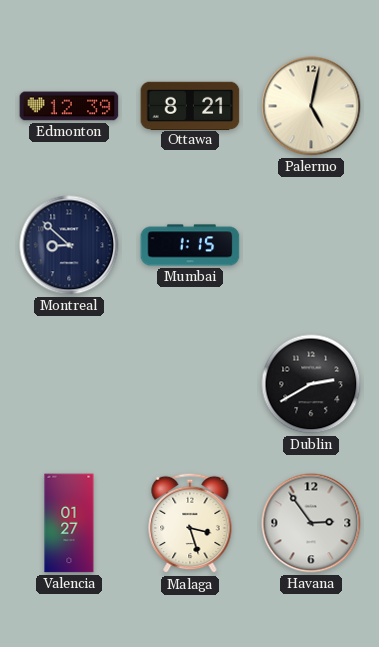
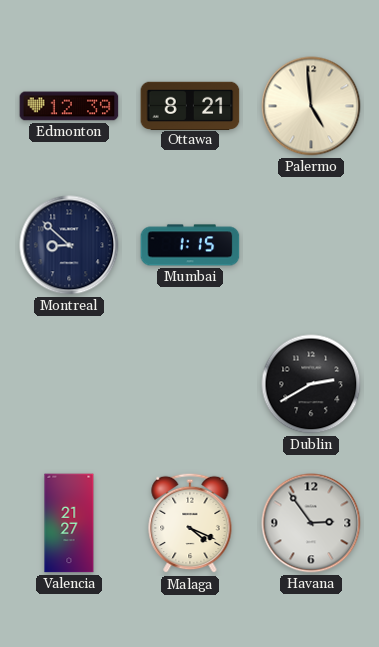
Palermo: 5:02 -> 4:59
Valencia: 01:27 -> 21:27
Malaga: 3:27 -> 4:19
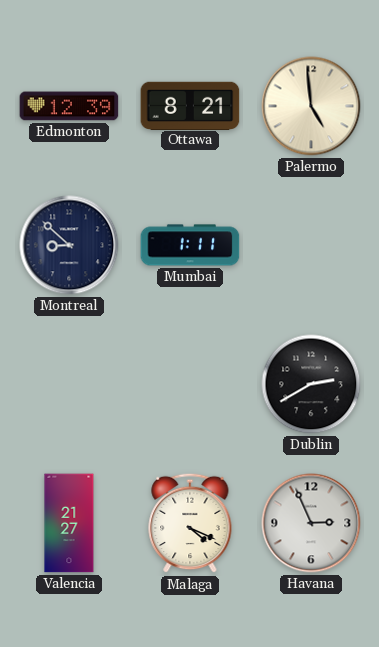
Mumbai: 1:15 -> 1:11
Havana: 2:54 -> 2:56
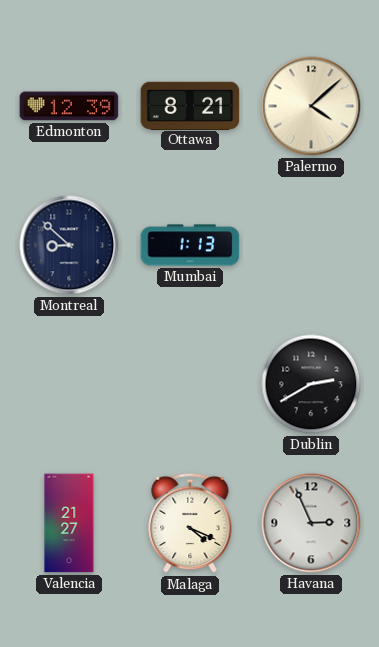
Palermo: 4:59 -> 4:08
Mumbai: 1:11 -> 1:13
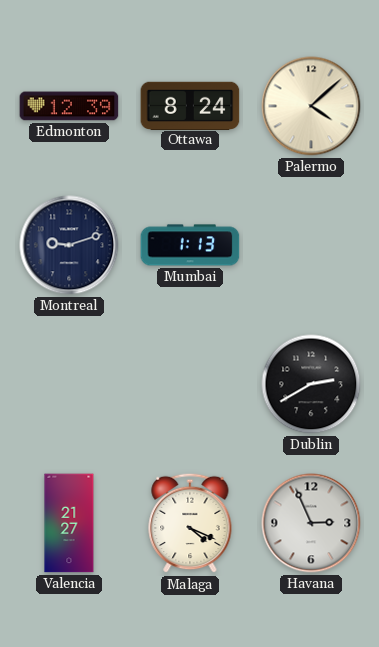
Ottawa: 8:21 -> 8:24
Montreal: 8:52 -> 9:12
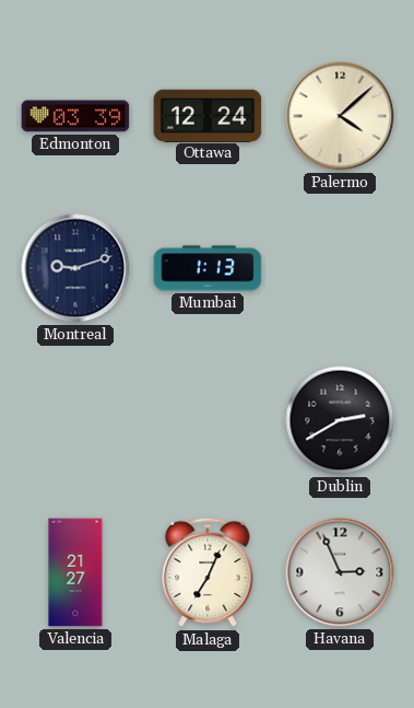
Edmonton: 12:39 -> 03:39
Ottawa: 8:24 -> 12:24
Malaga: 4:19 -> 7:04
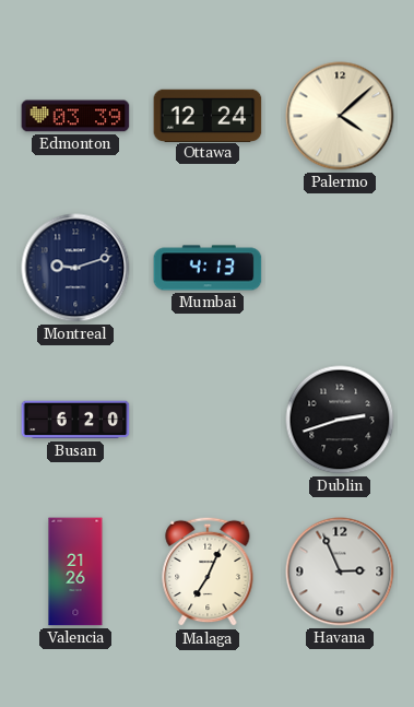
Mumbai: 1:13 -> 4:13
Busan: none -> 6:20
Dublin: 2:40 -> 2:42
Valencia: 21:27 -> 21:26
